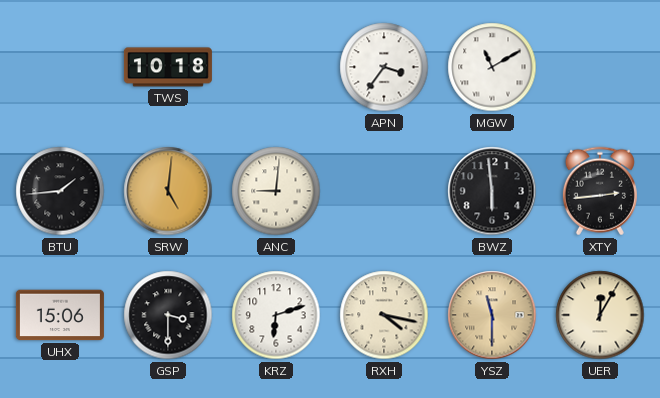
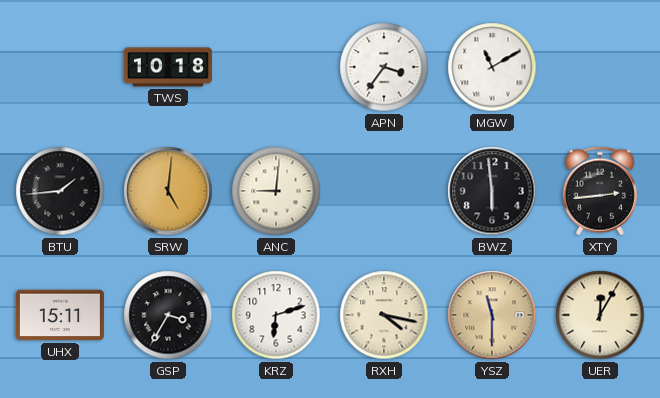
UHX: 15:06 -> 15:11
GSP: 3:30 -> 3:35
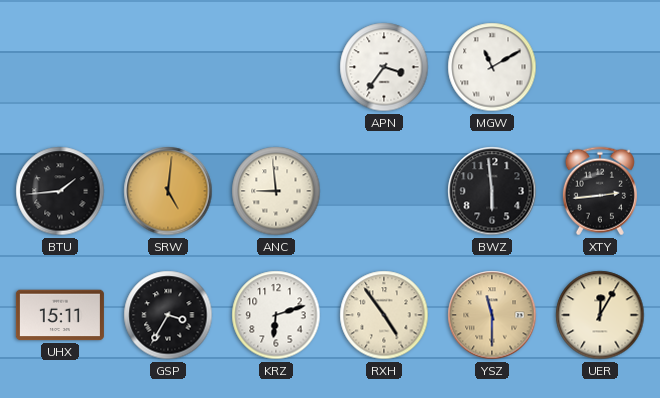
TWS: 10:18 -> none
ANC: 9:01 -> 8:59
RXH: 4:17 -> 4:54
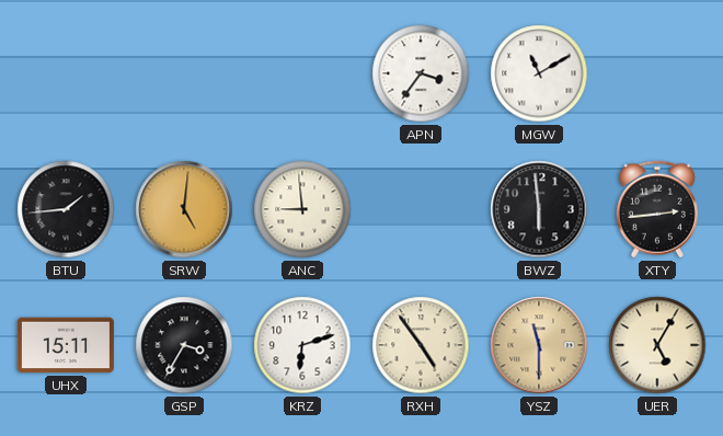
UER: 12:05 -> 5:05
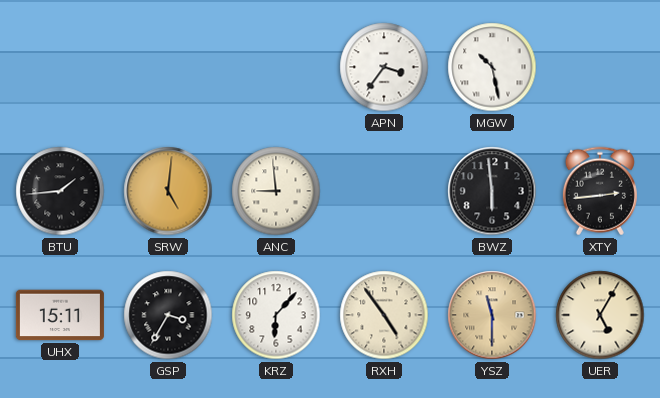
MGW: 11:10 -> 10:28
KRZ: 6:12 -> 6:07
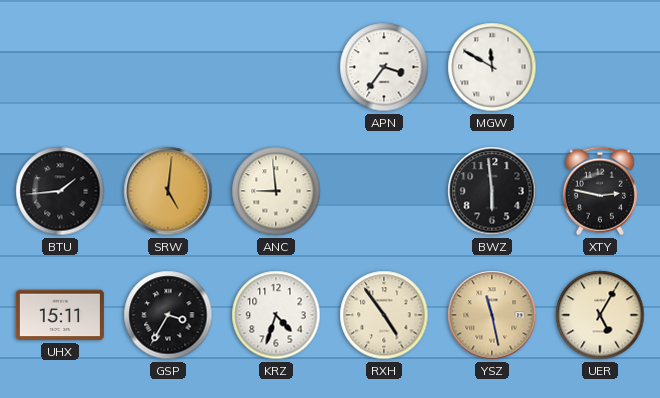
MGW: 10:28 -> 11:50
XTY: 2:44 -> 2:47
KRZ: 6:07 -> 4:33
YSZ: 11:30 -> 11:28
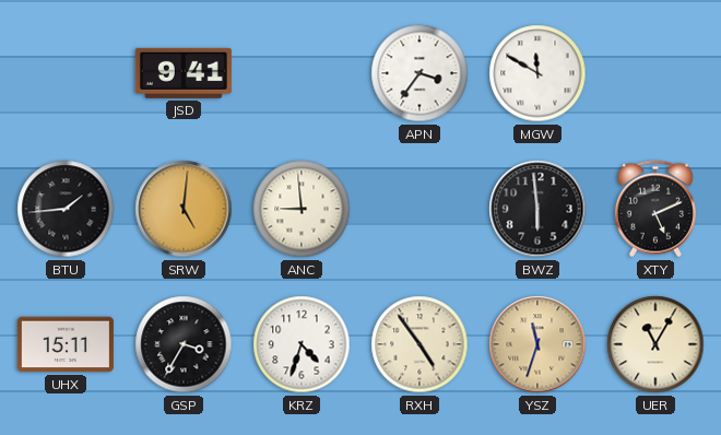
JSD: none -> 9:41
XTY: 2:47 -> 5:11
YSZ: 11:28 -> 11:33
UER: 5:05 -> 11:05
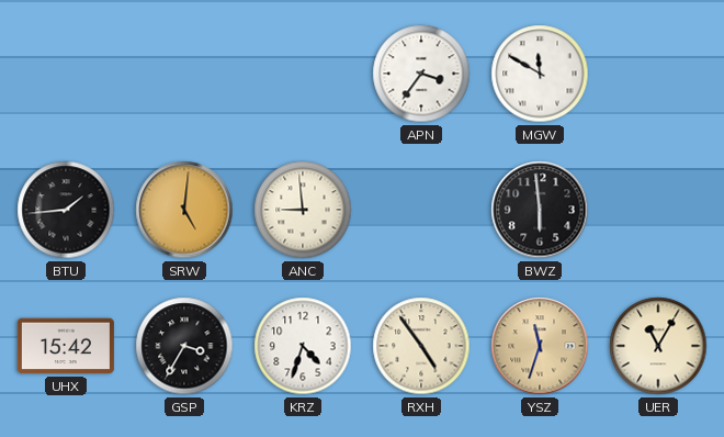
JSD: 9:41 -> none
XTY: 5:11 -> none
UHX: 15:11 -> 15:42
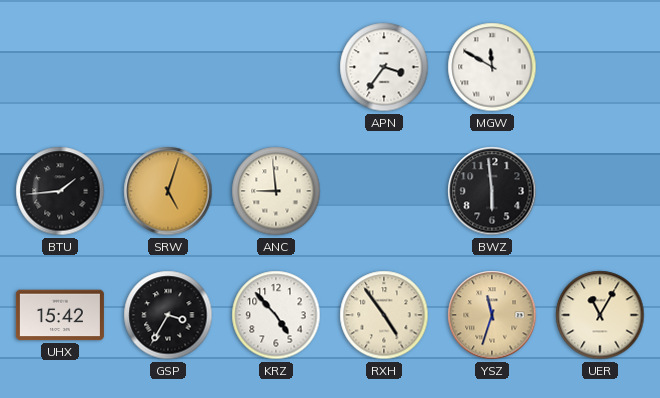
SRW: 5:01 -> 5:03
KRZ: 4:33 -> 4:53
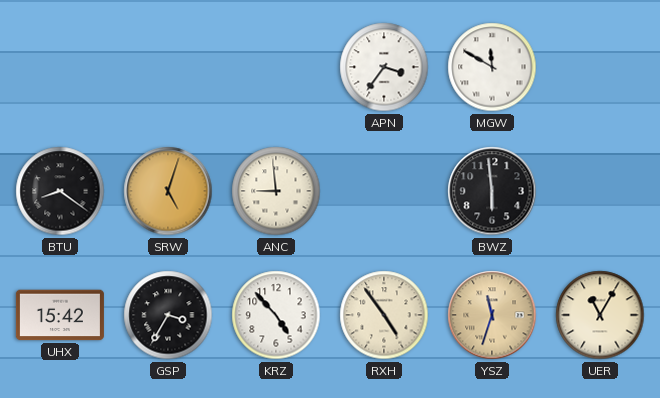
BTU: 1:44 -> 8:21
